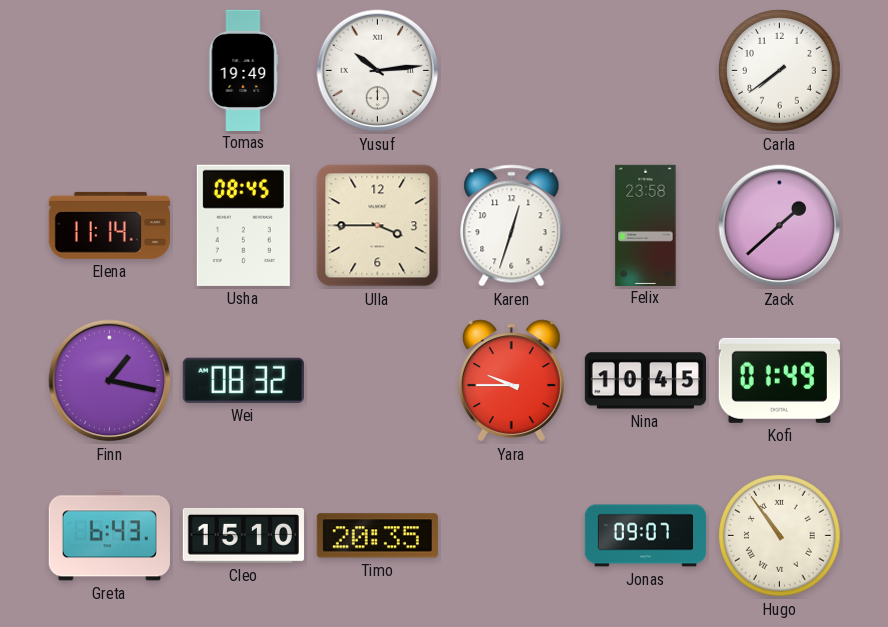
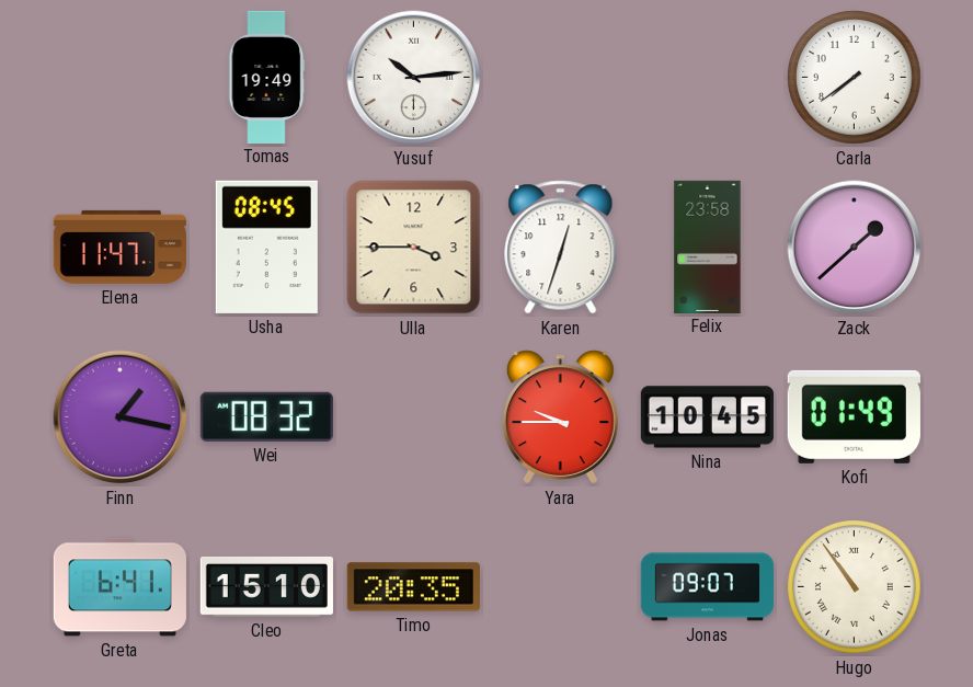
Elena: 11:14 -> 11:47
Greta: 6:43 -> 6:41
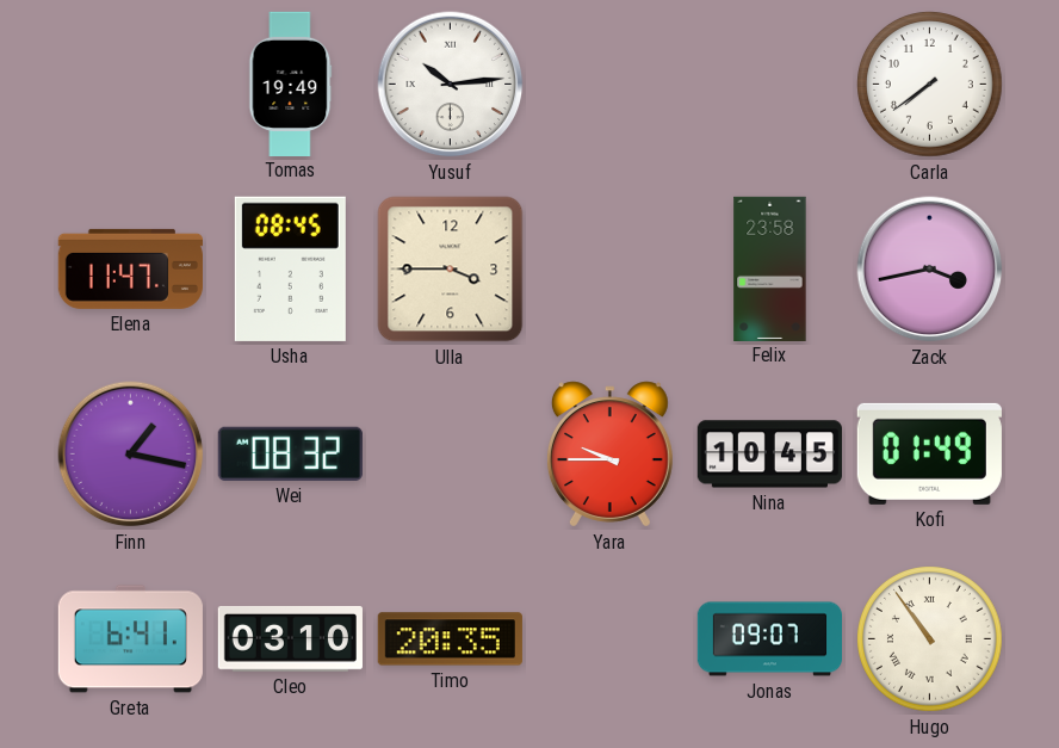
Karen: 12:33 -> none
Zack: 1:38 -> 3:43
Cleo: 15:10 -> 03:10
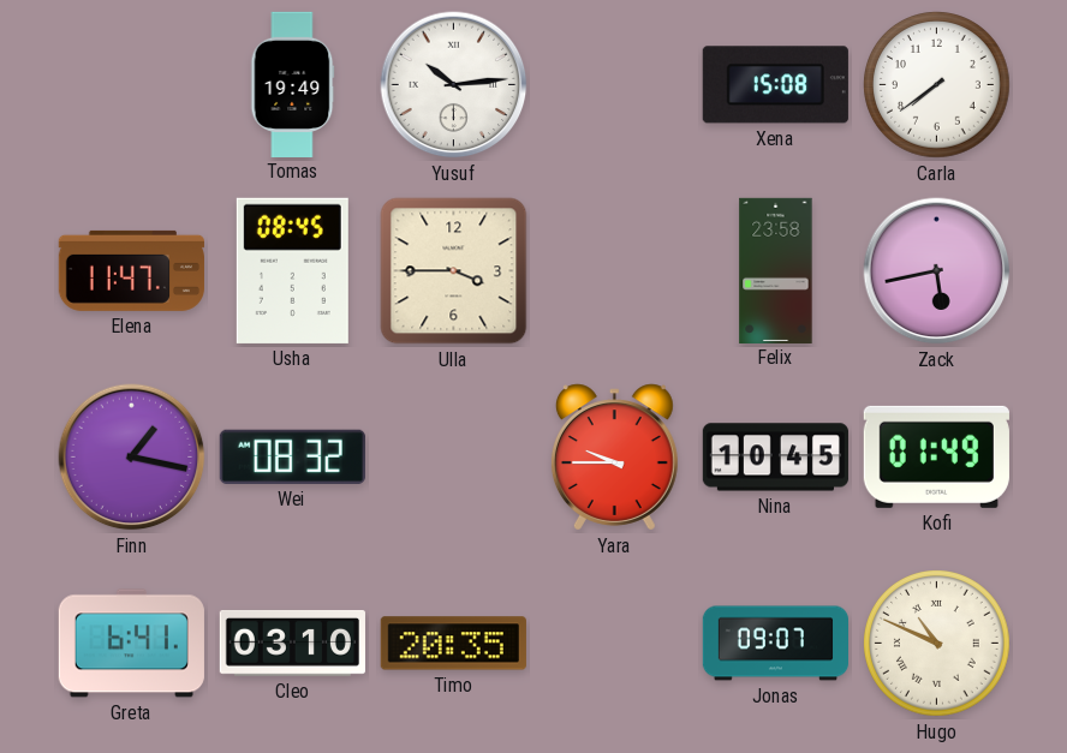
Xena: none -> 15:08
Zack: 3:43 -> 5:43
Hugo: 10:54 -> 10:49
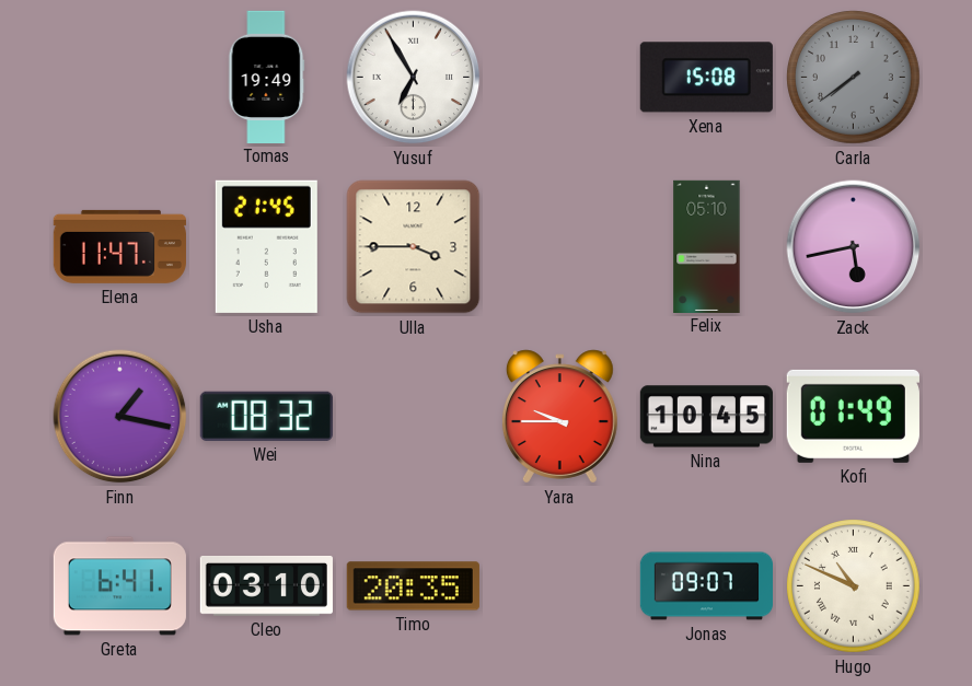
Yusuf: 10:14 -> 6:55
Carla dial: white -> grey
Usha: 08:45 -> 21:45
Felix: 23:58 -> 05:10
